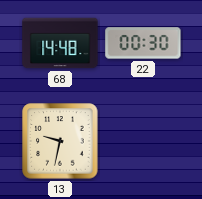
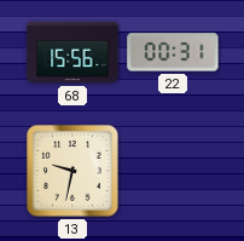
68: 14:48 -> 15:56
22: 00:30 -> 00:31
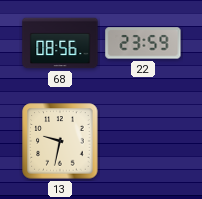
68: 15:56 -> 08:56
22: 00:31 -> 23:59
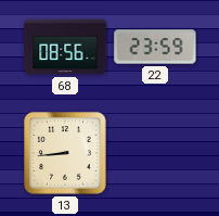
13: 9:32 -> 8:44
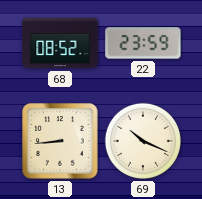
68: 08:56 -> 08:52
69: none -> 10:19
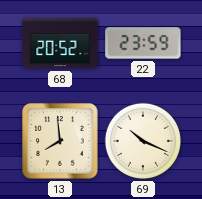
68: 08:52 -> 20:52
13: 8:44 -> 7:59
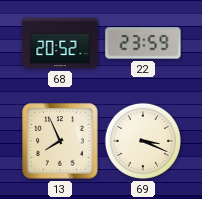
13: 7:59 -> 7:56
69: 10:19 -> 3:19
